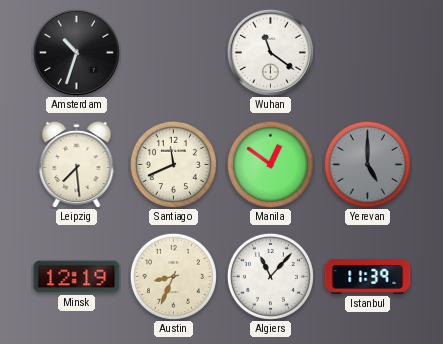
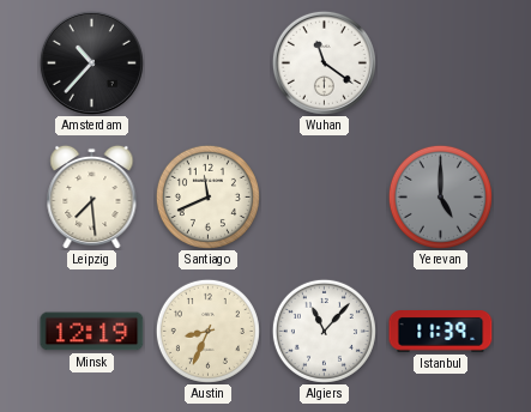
Amsterdam: 10:33 -> 10:37
Manila: 12:51 -> none
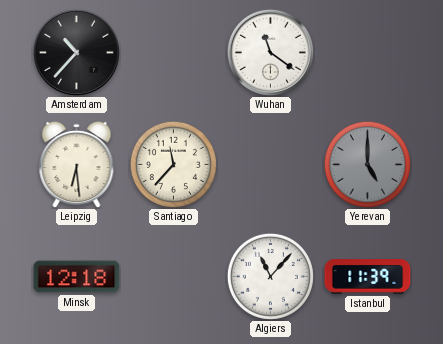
Leipzig: 7:29 -> 6:29
Santiago: 11:41 -> 11:37
Minsk: 12:19 -> 12:18
Austin: 8:34 -> none
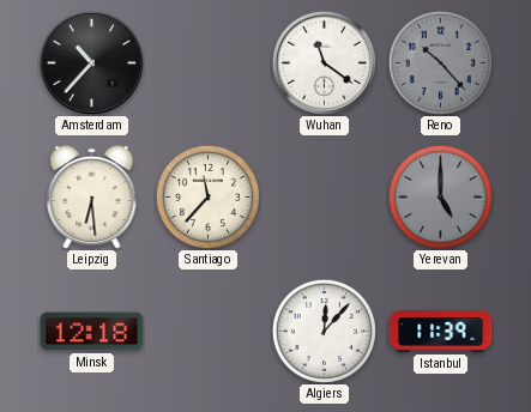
Reno: none -> 10:23
Algiers: 11:07 -> 12:07
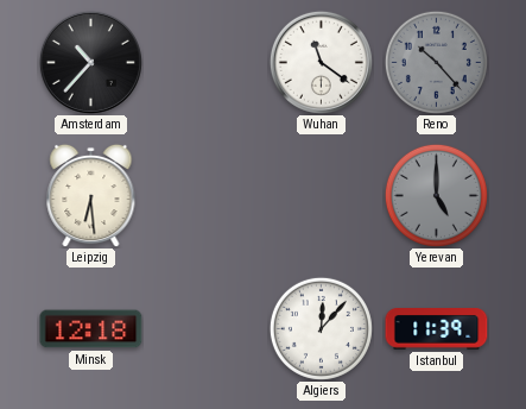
Santiago: 11:37 -> none
